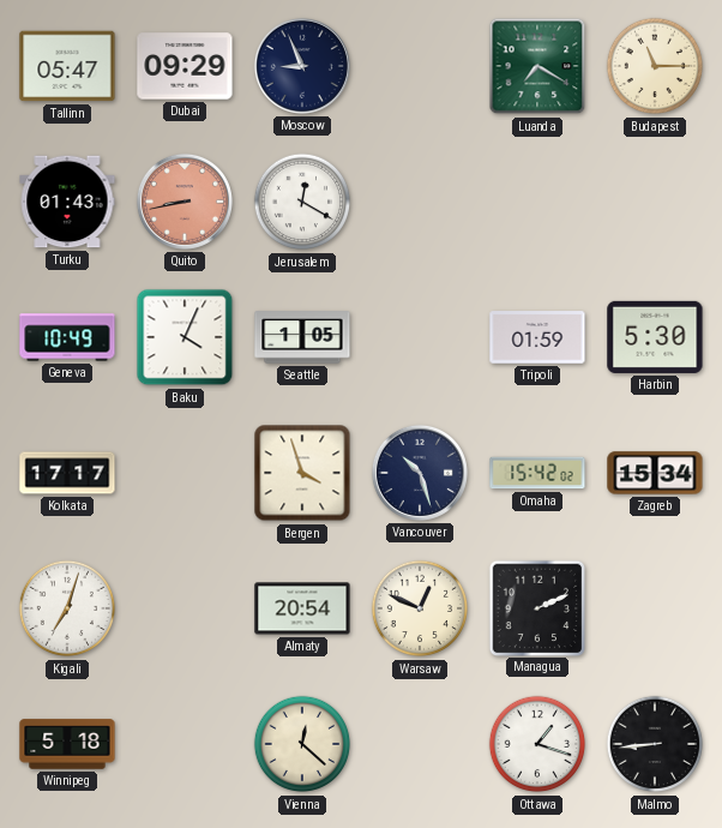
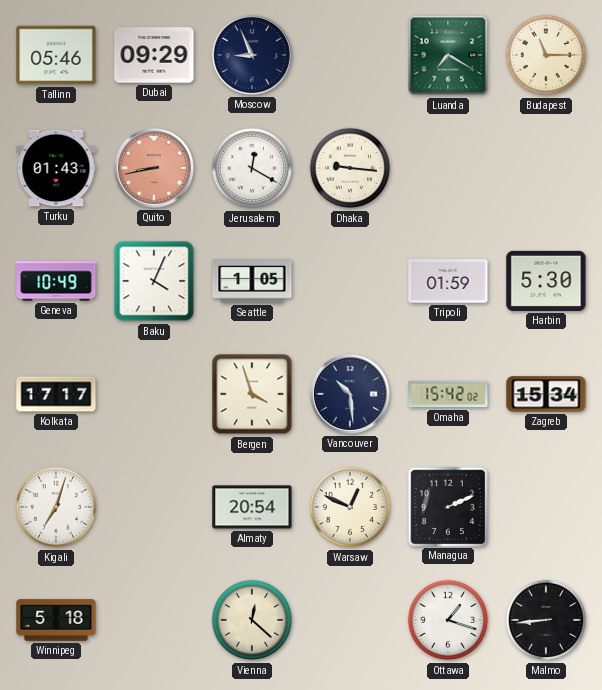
Tallinn: 05:47 -> 05:46
Dhaka: none -> 9:16
Vancouver: 10:27 -> 10:29
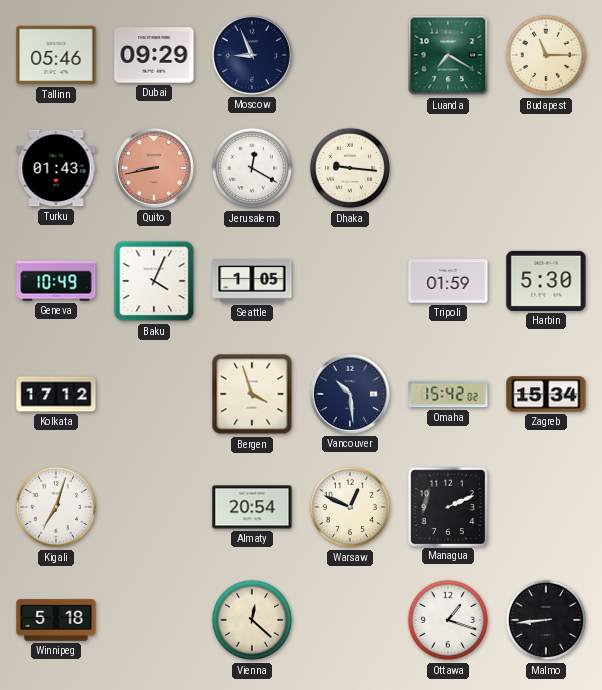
Kolkata: 17:17 -> 17:12
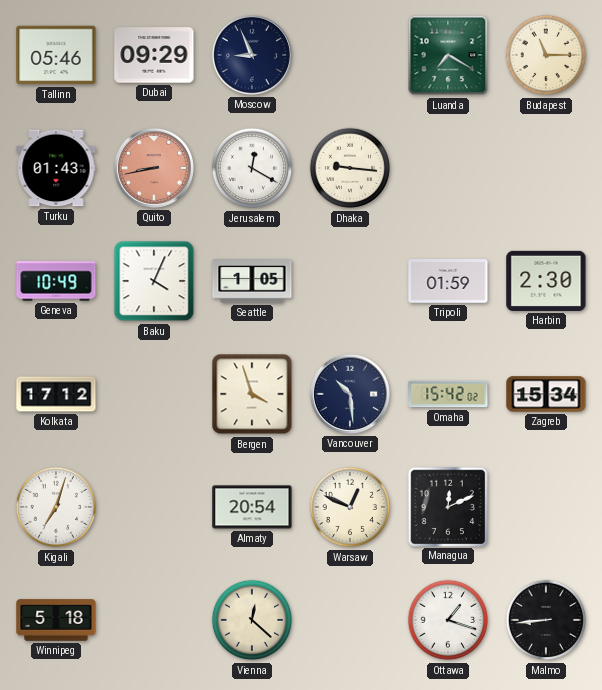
Harbin: 5:30 -> 2:30
Managua: 2:11 -> 12:11
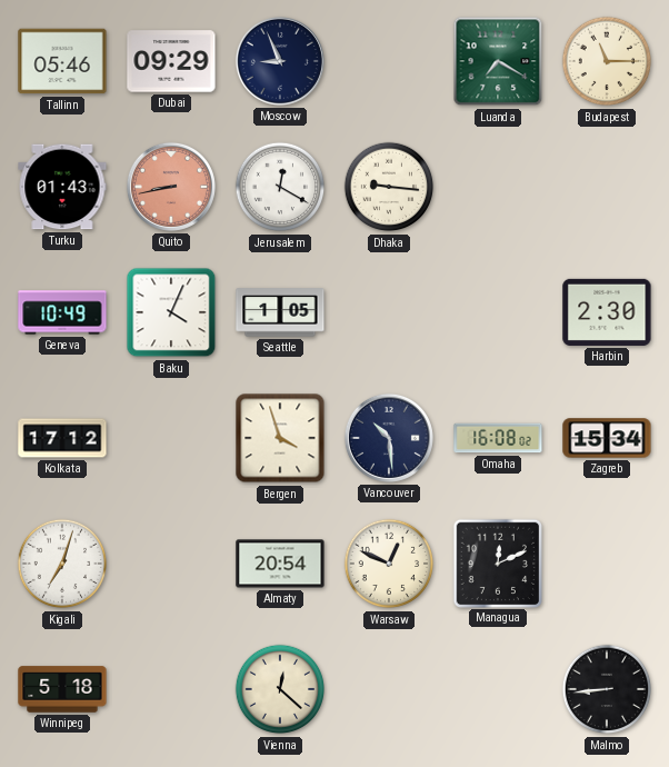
Tripoli: 01:59 -> none
Omaha: 15:42 -> 16:08
Ottawa: 1:18 -> none
